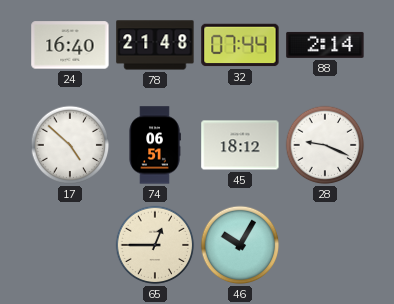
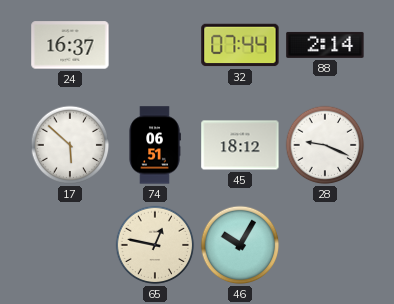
24: 16:40 -> 16:37
78: 21:48 -> none
17: 4:52 -> 5:52
65: 12:45 -> 12:47
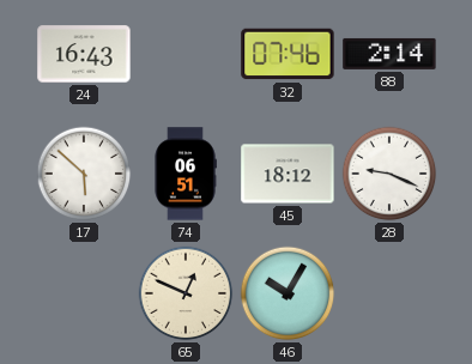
24: 16:37 -> 16:43
32: 07:44 -> 07:46
65: 12:47 -> 12:49
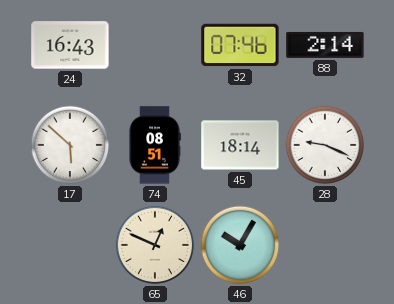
74: 06:51 -> 08:51
45: 18:12 -> 18:14
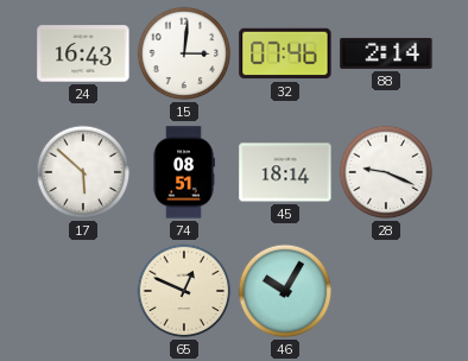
15: none -> 3:01
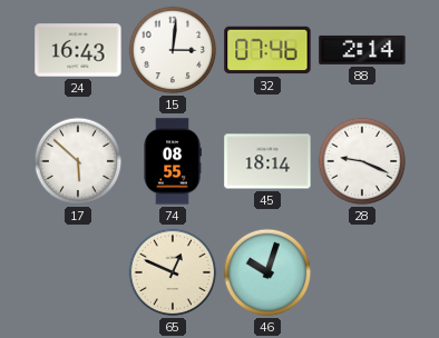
74: 08:51 -> 08:55
46: 10:05 -> 10:03
